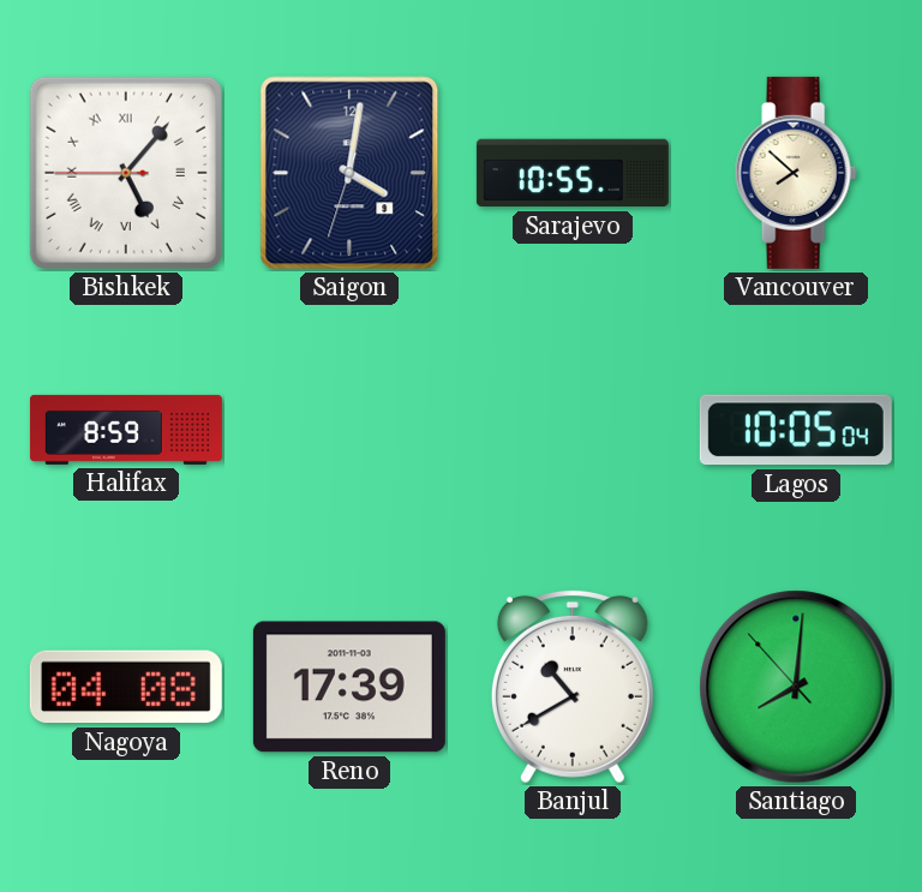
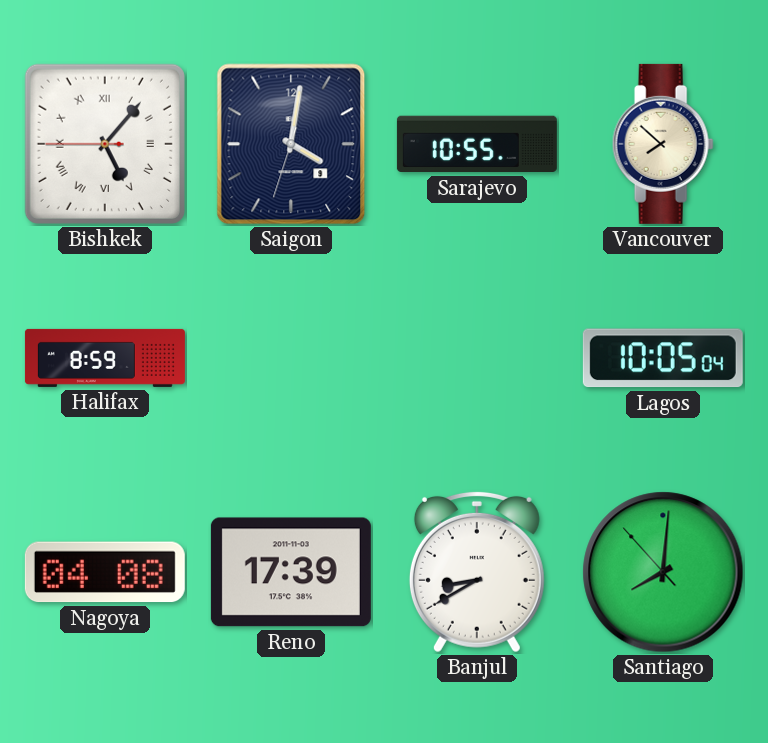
Banjul: 10:40 -> 8:40
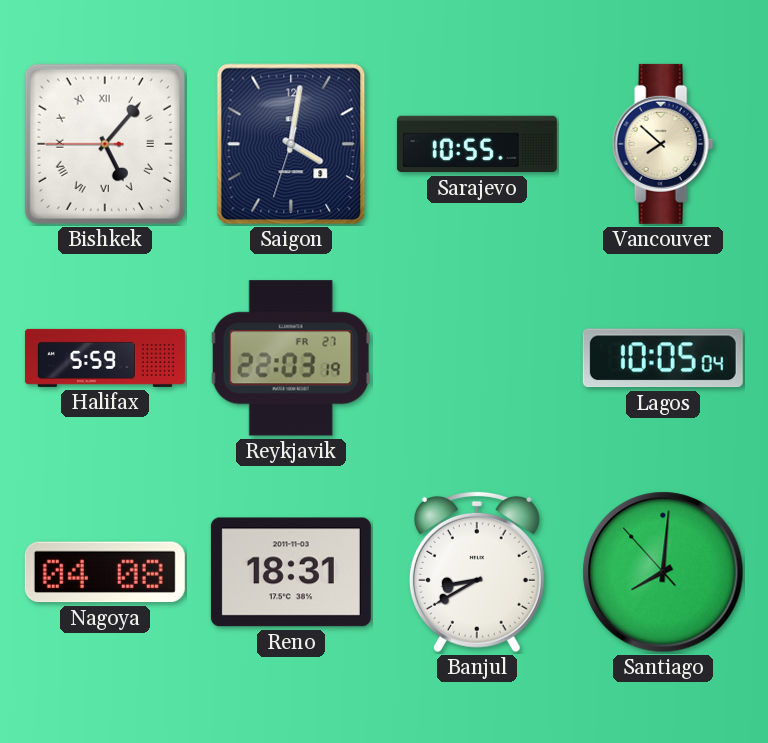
Halifax: 8:59 -> 5:59
Reykjavik: none -> 22:03
Reno: 17:39 -> 18:31
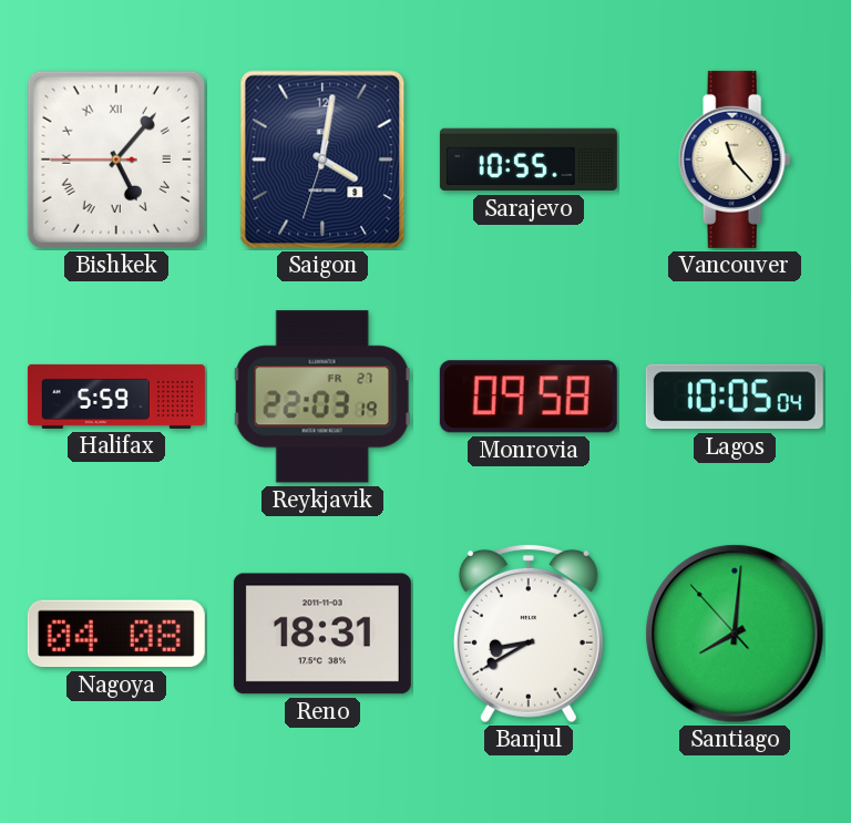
Vancouver: 7:52 -> 11:23
Monrovia: none -> 09:58
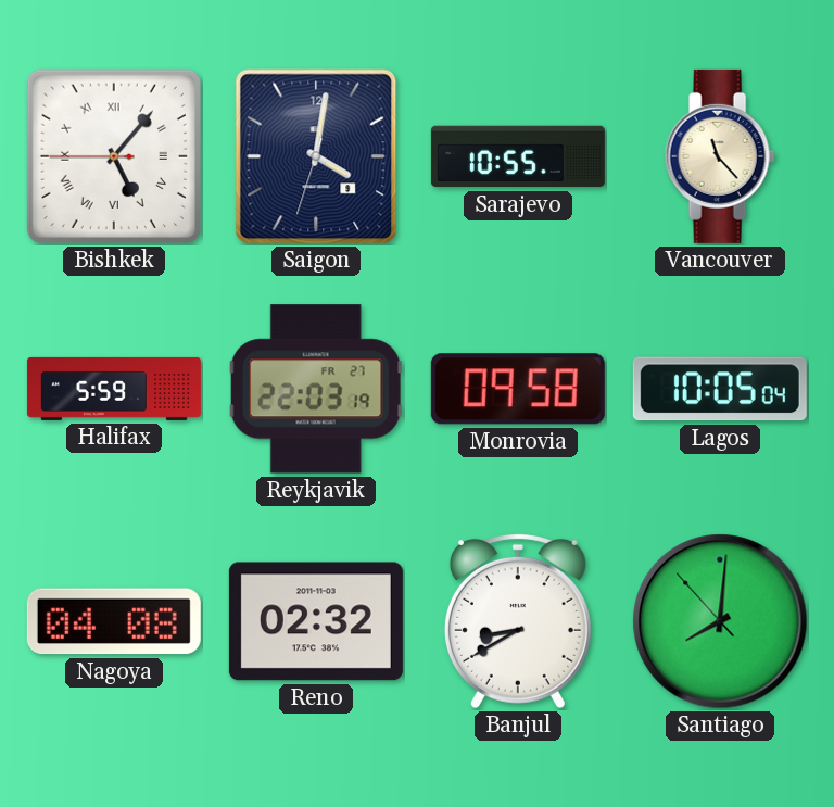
Reno: 18:31 -> 02:32
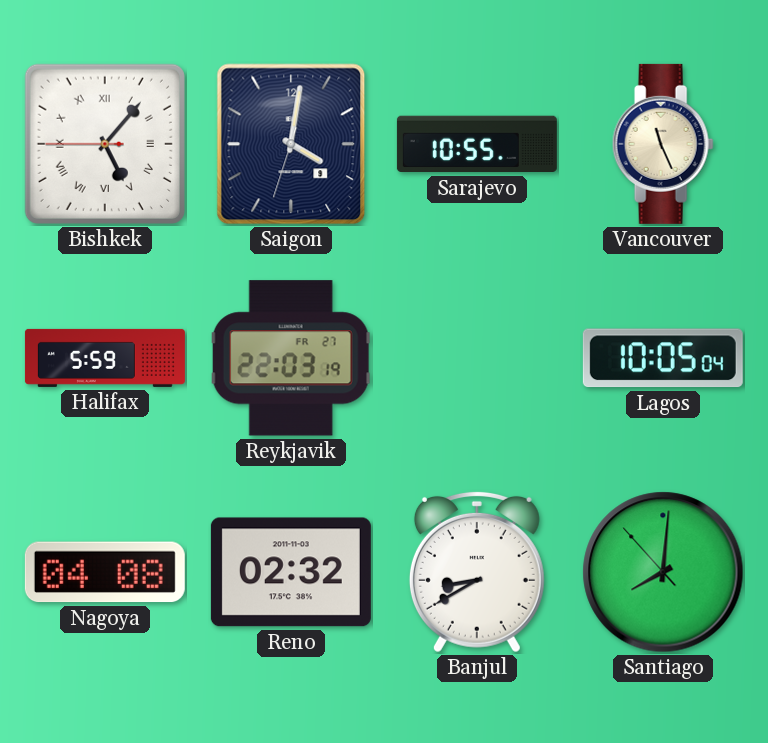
Vancouver: 11:23 -> 11:26
Monrovia: 09:58 -> none
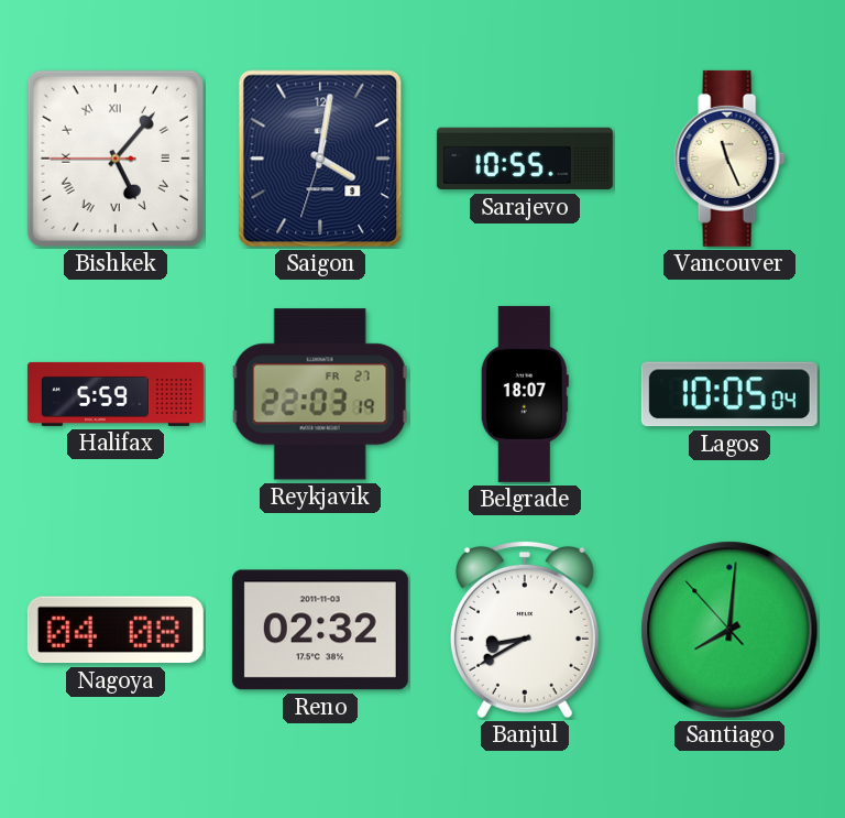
Belgrade: none -> 18:07
